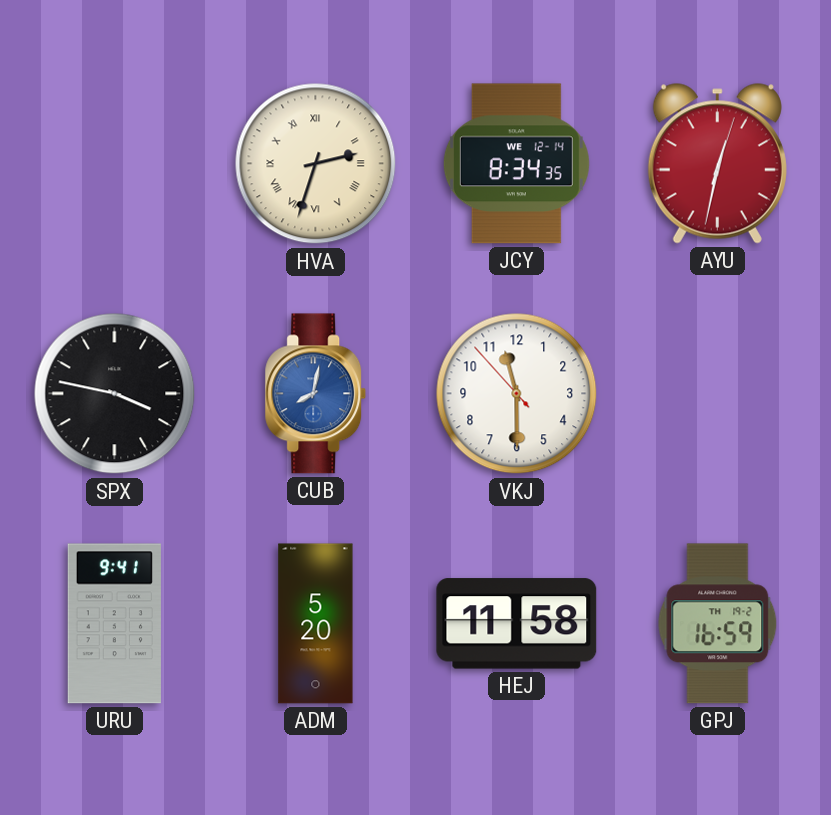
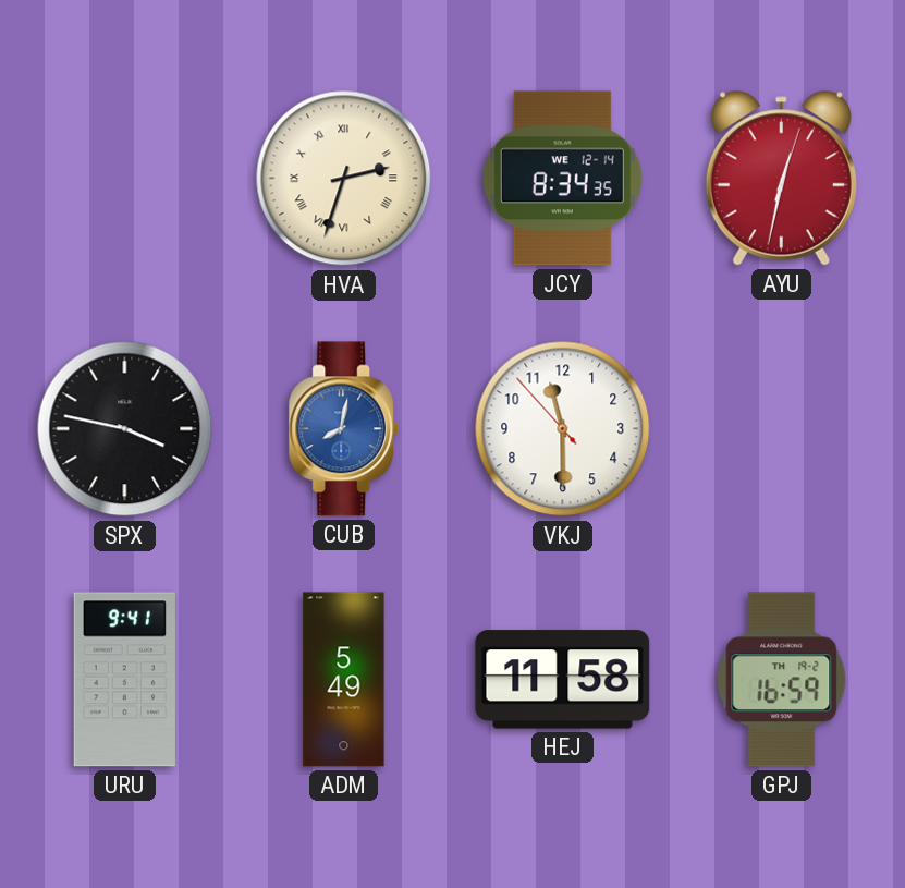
ADM: 5:20 -> 5:49
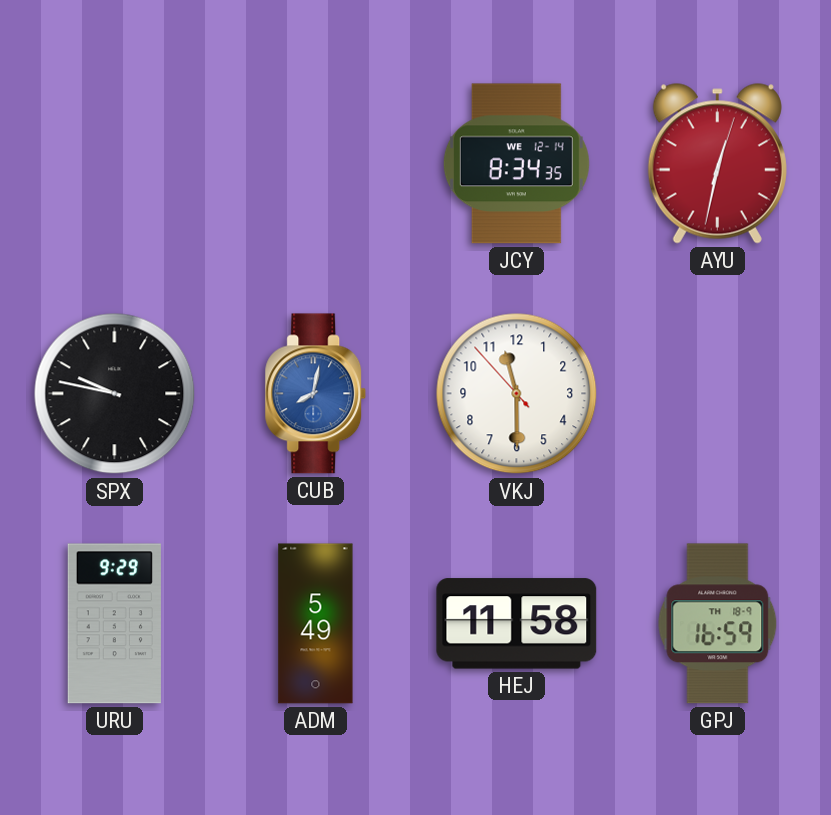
HVA: 2:33 -> none
SPX: 3:47 -> 9:47
URU: 9:41 -> 9:29
GPJ date: TH 19-2 -> TH 18-9
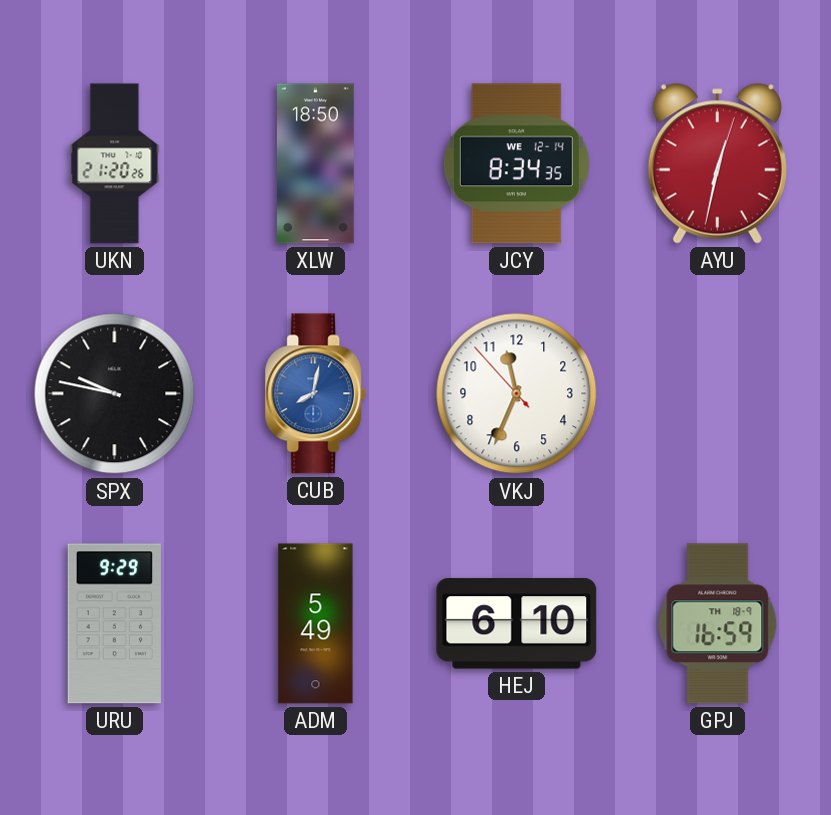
UKN: none -> 21:20
XLW: none -> 18:50
VKJ: 11:29 -> 11:33
HEJ: 11:58 -> 6:10
